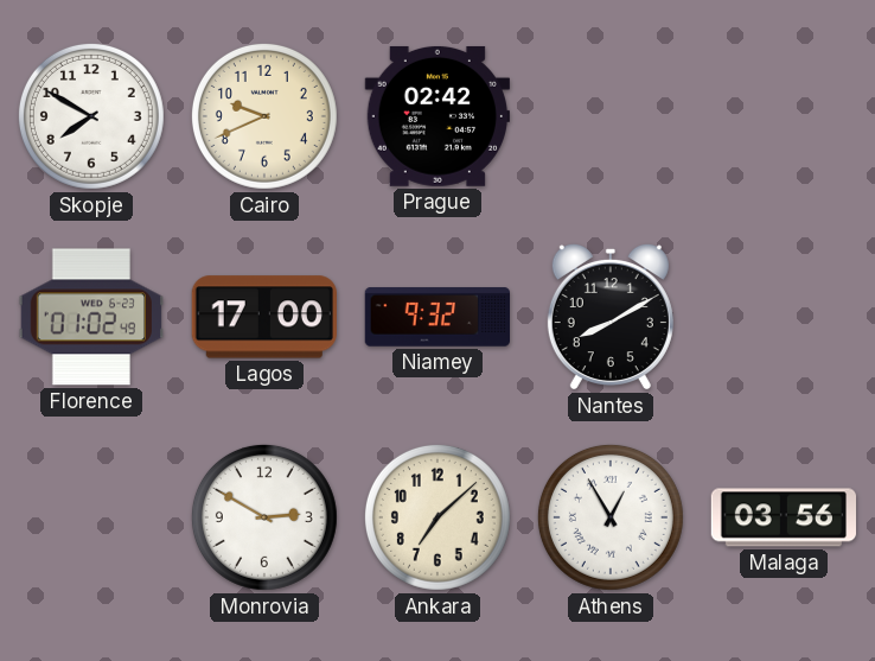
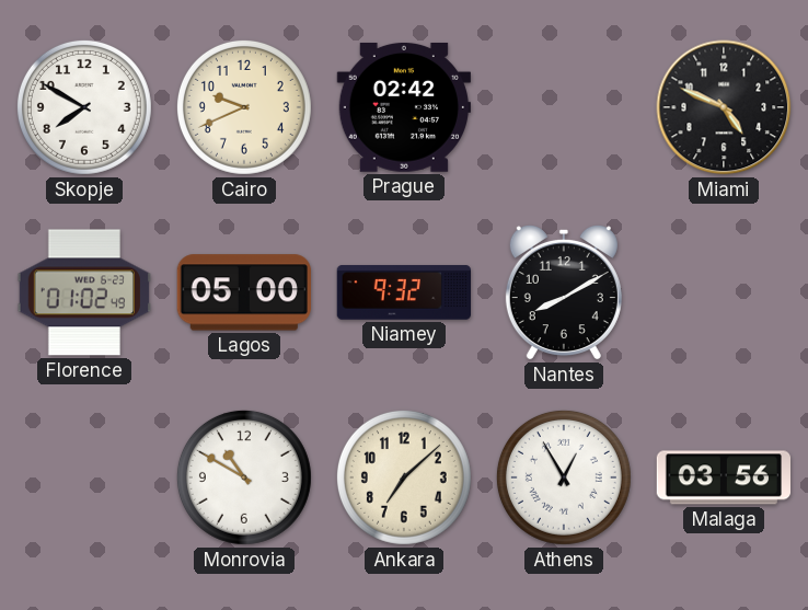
Miami: none -> 4:49
Lagos: 17:00 -> 05:00
Monrovia: 2:50 -> 10:50
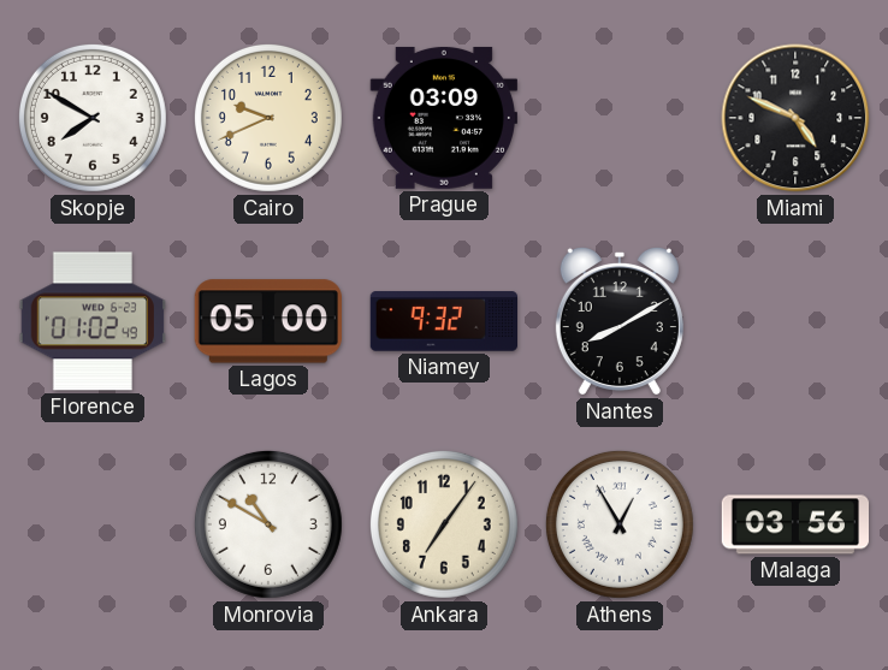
Prague: 02:42 -> 03:09
Ankara: 7:08 -> 7:06
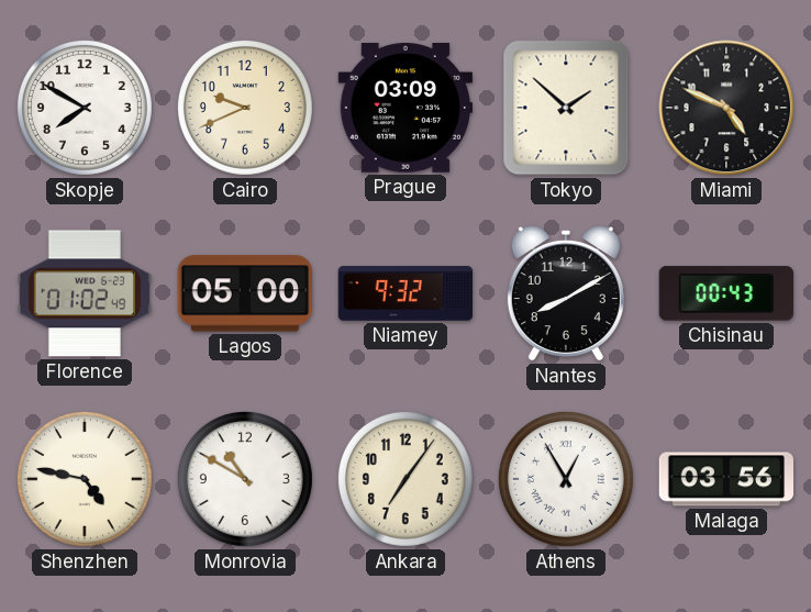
Tokyo: none -> 1:52
Chisinau: none -> 00:43
Shenzhen: none -> 4:47
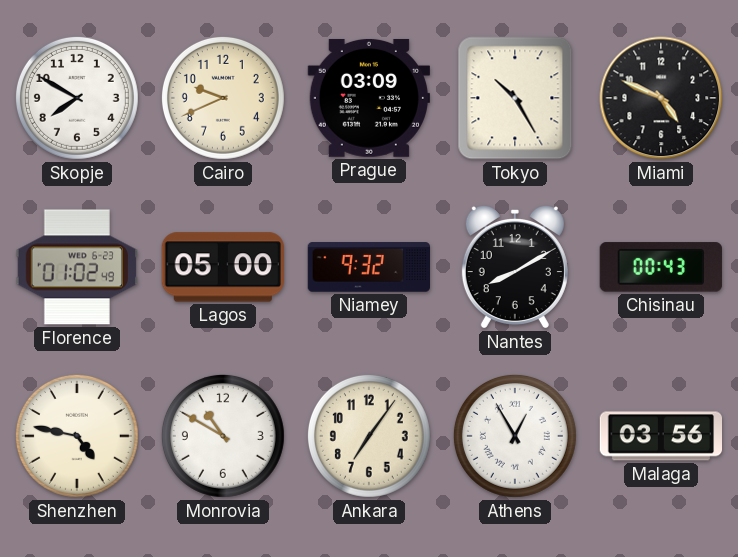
Tokyo: 1:52 -> 10:25
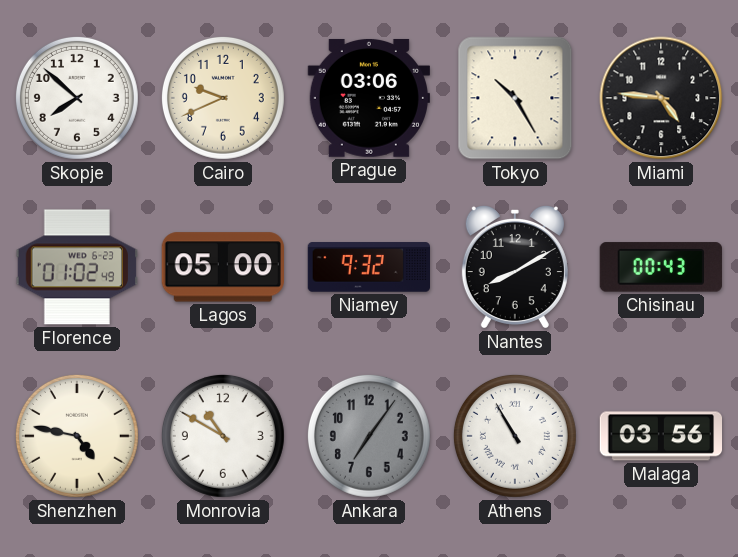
Skopje: 7:50 -> 7:52
Prague: 03:09 -> 03:06
Miami: 4:49 -> 4:46
Ankara dial: cream -> grey
Athens: 12:55 -> 10:55
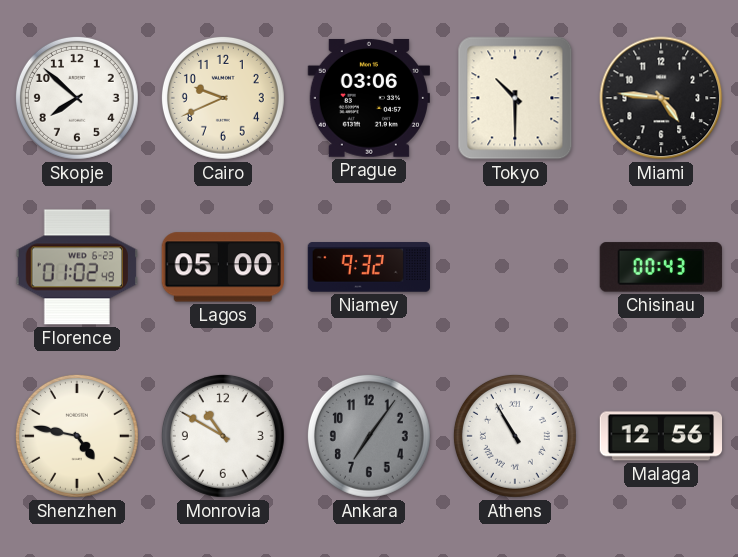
Tokyo: 10:25 -> 10:30
Nantes: 8:10 -> none
Malaga: 03:56 -> 12:56
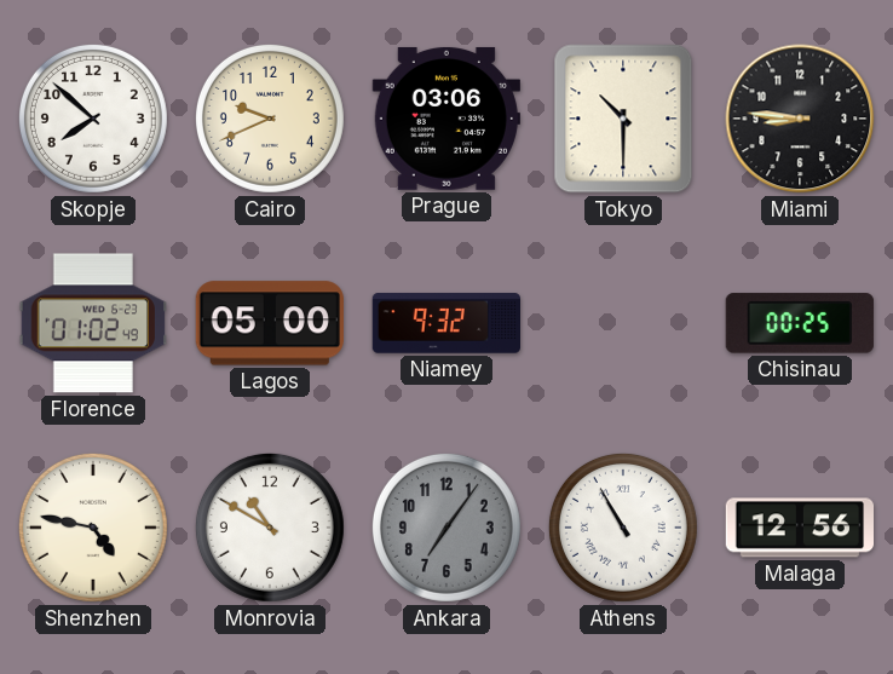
Miami: 4:46 -> 8:46
Chisinau: 00:43 -> 00:25
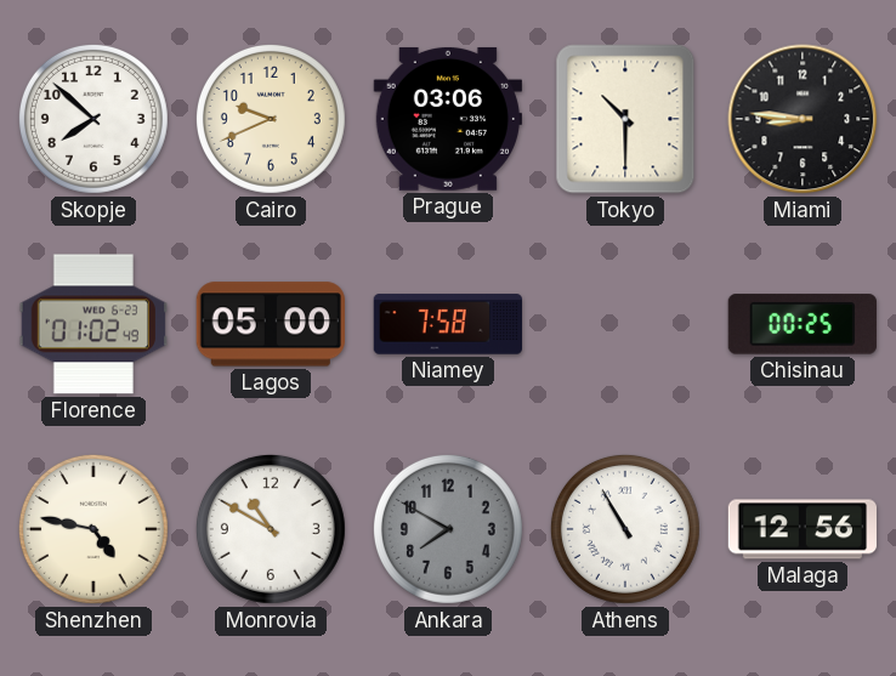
Niamey: 9:32 -> 7:58
Ankara: 7:06 -> 7:50
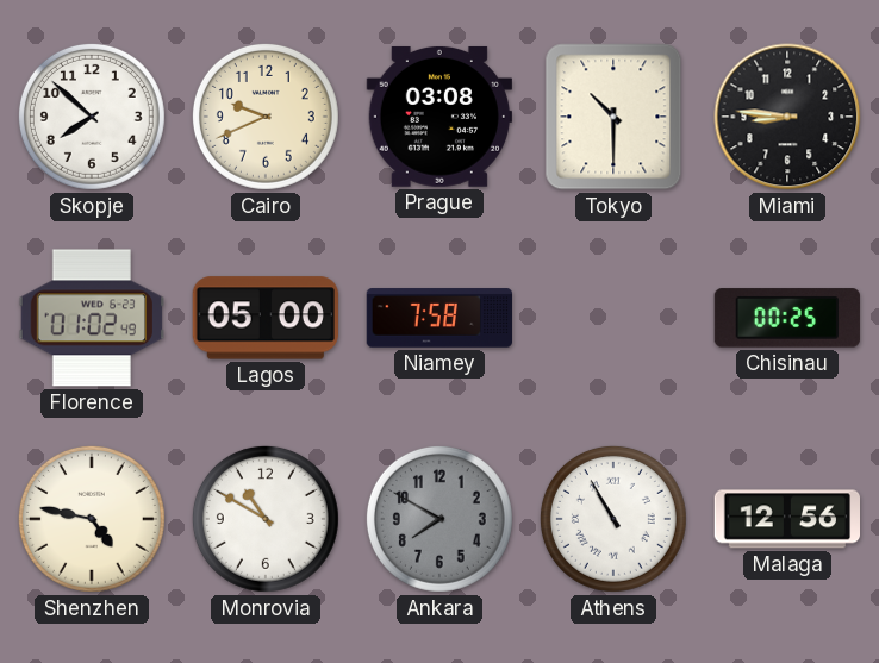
Prague: 03:06 -> 03:08
